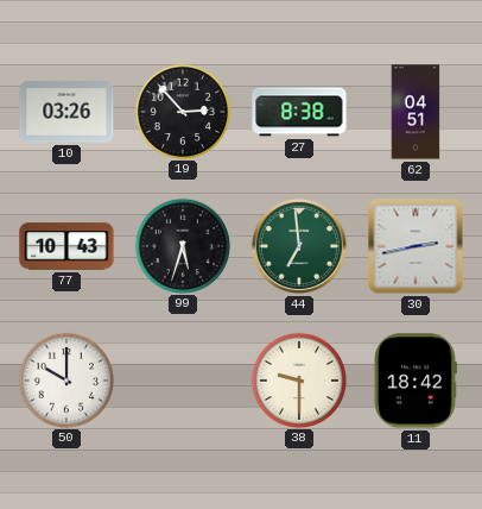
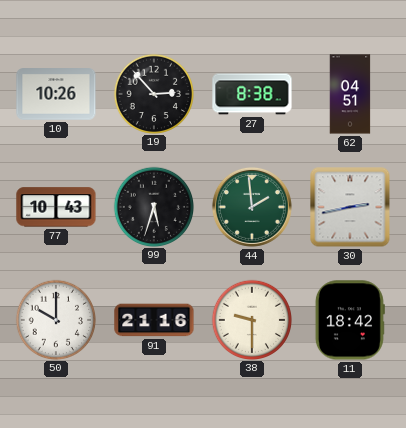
10: 03:26 -> 10:26
44: 6:59 -> 1:59
91: none -> 21:16
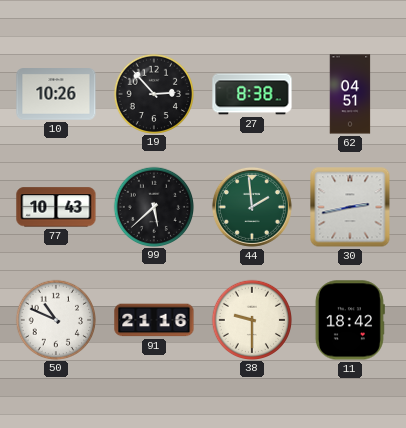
99: 5:33 -> 5:38
50: 10:00 -> 10:49
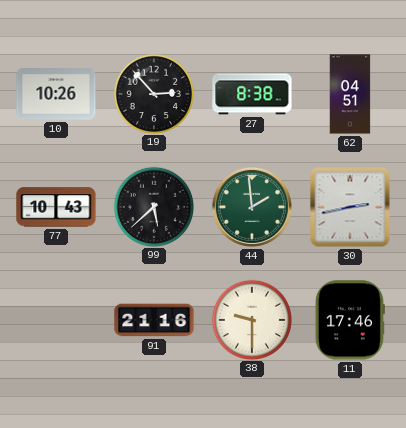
50: 10:49 -> none
11: 18:42 -> 17:46
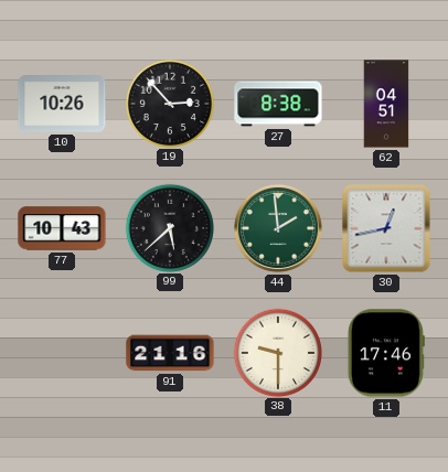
30: 2:43 -> 12:43
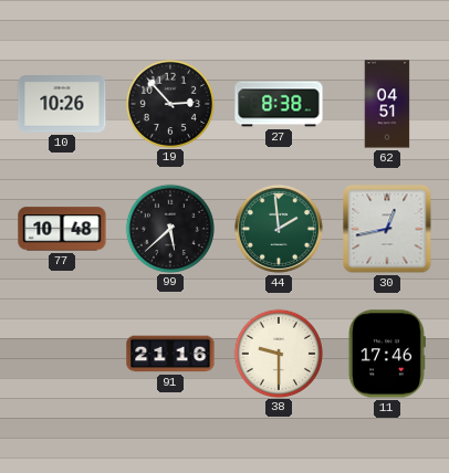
77: 10:43 -> 10:48
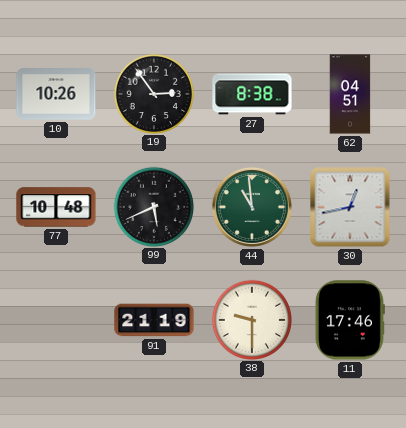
19: 2:53 -> 2:54
99: 5:38 -> 5:41
44: 1:59 -> 10:59
91: 21:16 -> 21:19
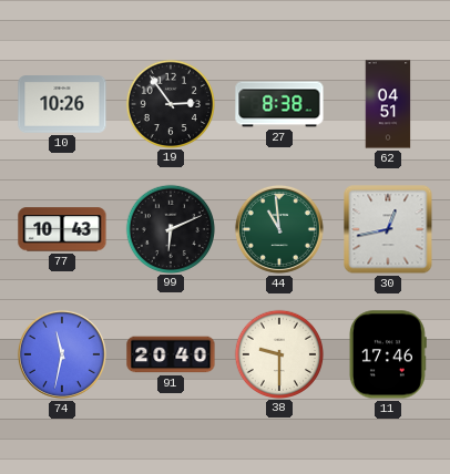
77: 10:48 -> 10:43
99: 5:41 -> 6:11
74: none -> 11:32
91: 21:19 -> 20:40
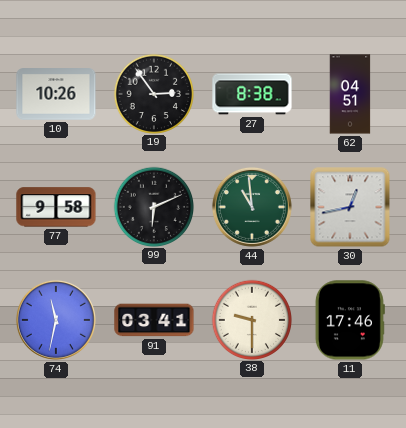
77: 10:43 -> 9:58
91: 20:40 -> 03:41
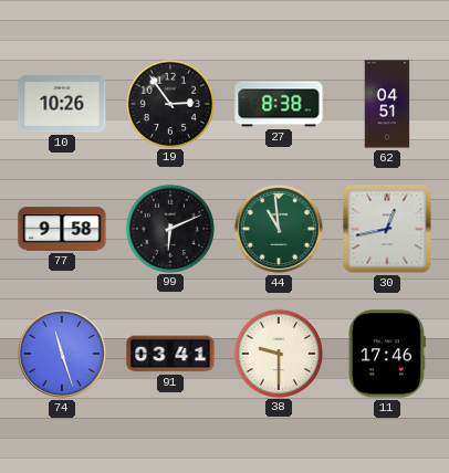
74: 11:32 -> 11:27
